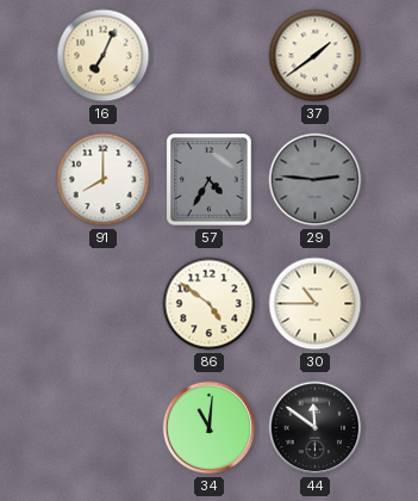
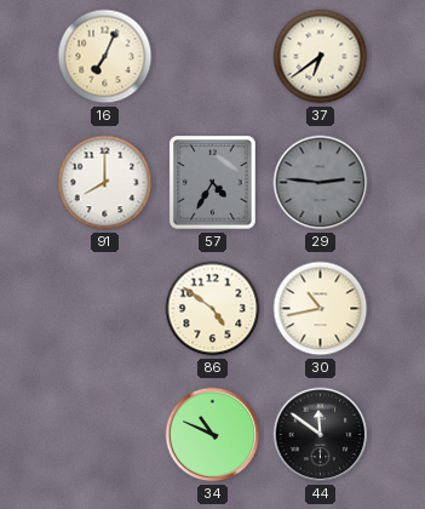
37: 1:39 -> 6:39
30: 10:45 -> 10:43
34: 11:01 -> 10:49
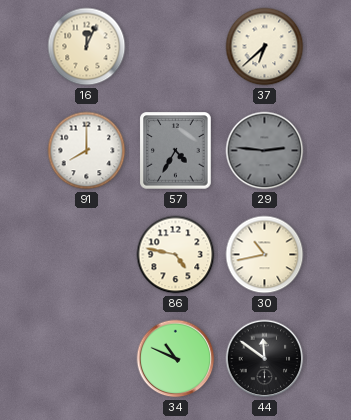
16: 7:04 -> 12:04
37: 6:39 -> 6:38
86: 4:51 -> 4:47
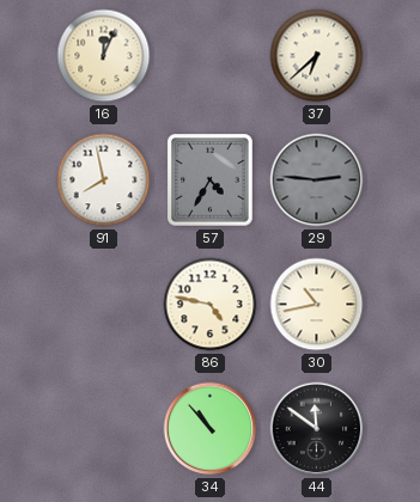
91: 8:00 -> 7:58
34: 10:49 -> 10:53
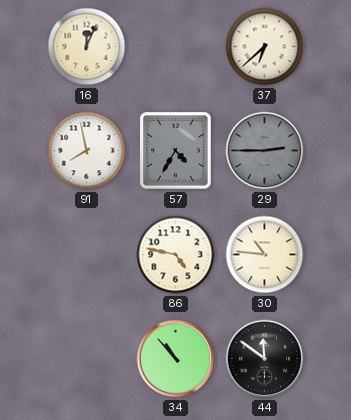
29: 2:46 -> 2:45
30: 10:43 -> 10:46
